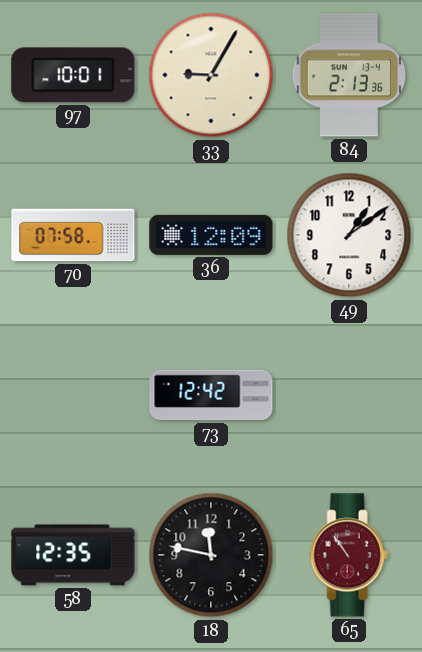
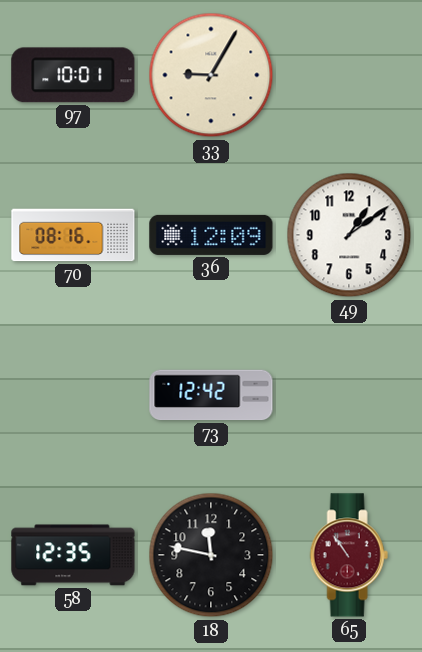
84: 2:13 -> none
70: 07:58 -> 08:16
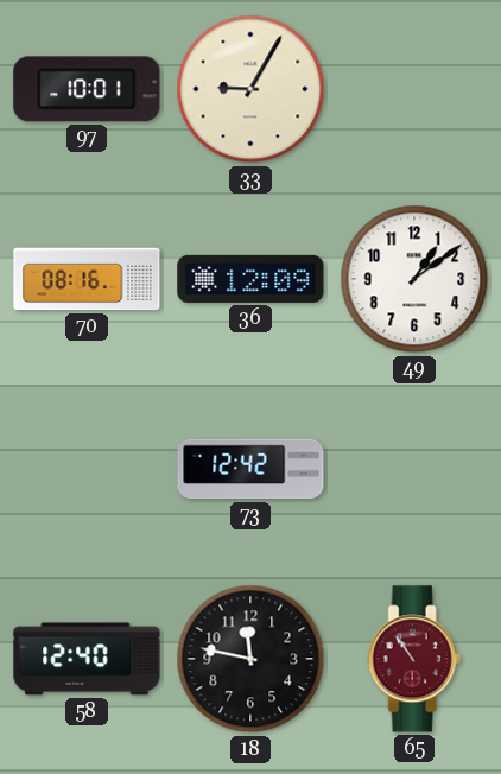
58: 12:35 -> 12:40
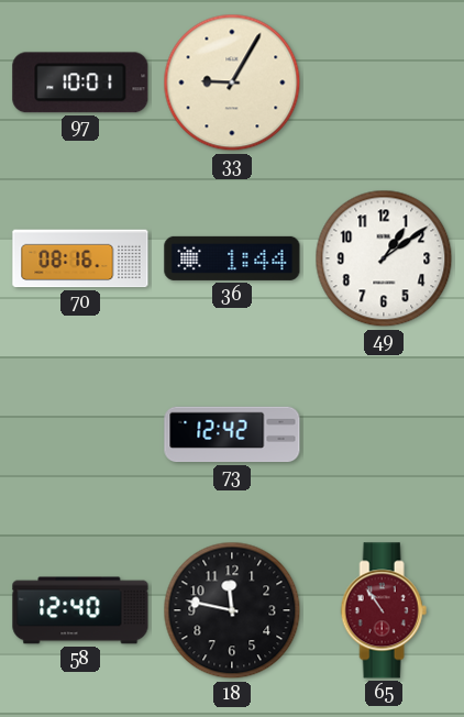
36: 12:09 -> 1:44
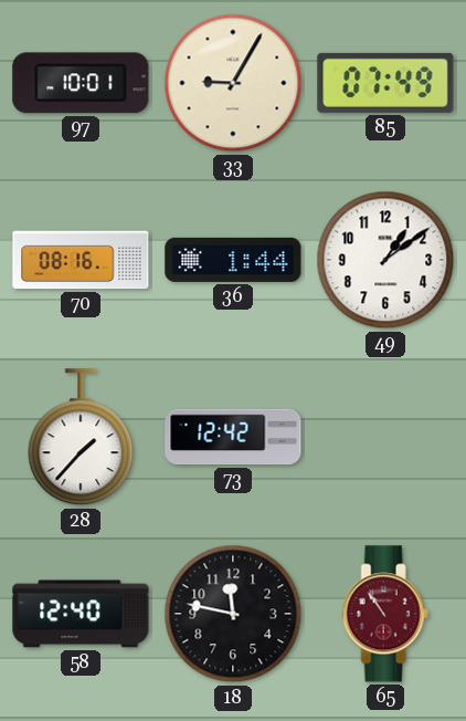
85: none -> 07:49
28: none -> 1:37
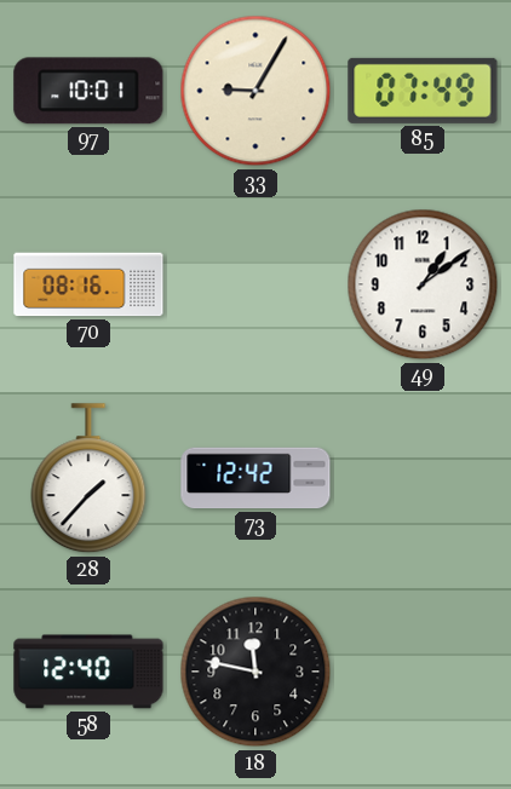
36: 1:44 -> none
65: 10:54 -> none
